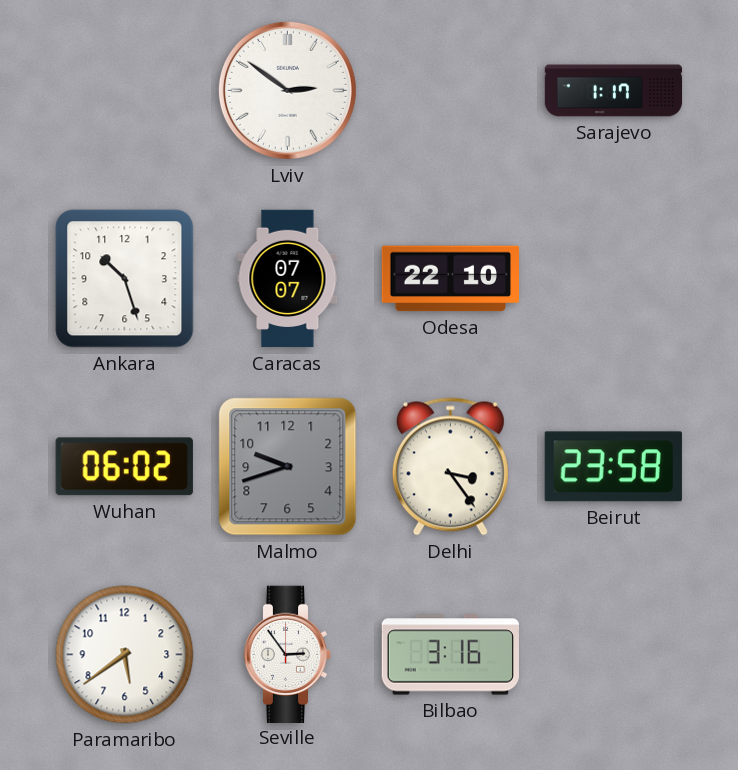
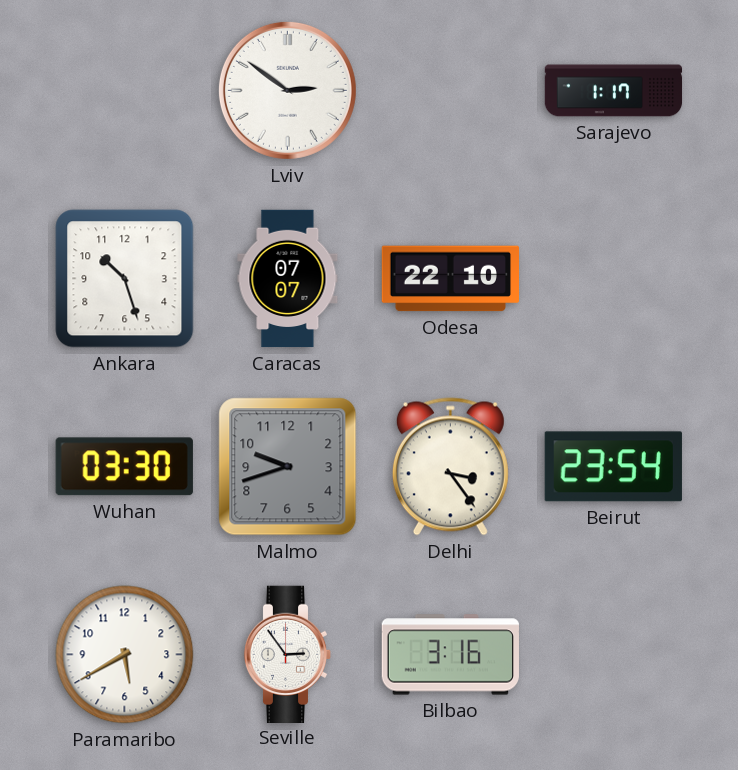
Wuhan: 06:02 -> 03:30
Beirut: 23:58 -> 23:54
Paramaribo: 5:39 -> 5:40
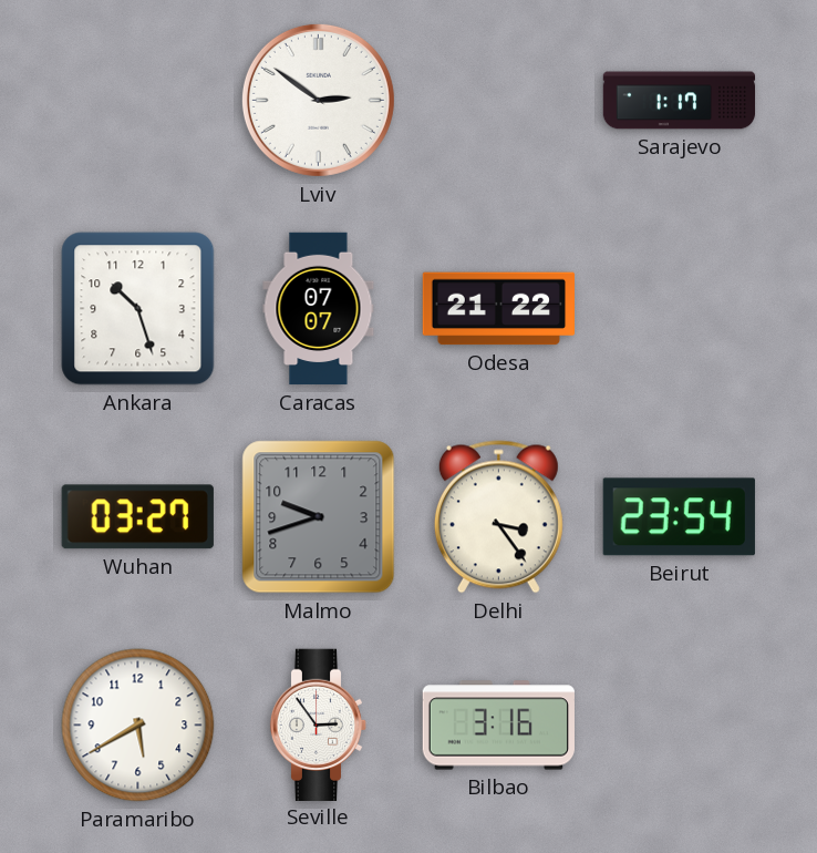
Odesa: 22:10 -> 21:22
Wuhan: 03:30 -> 03:27
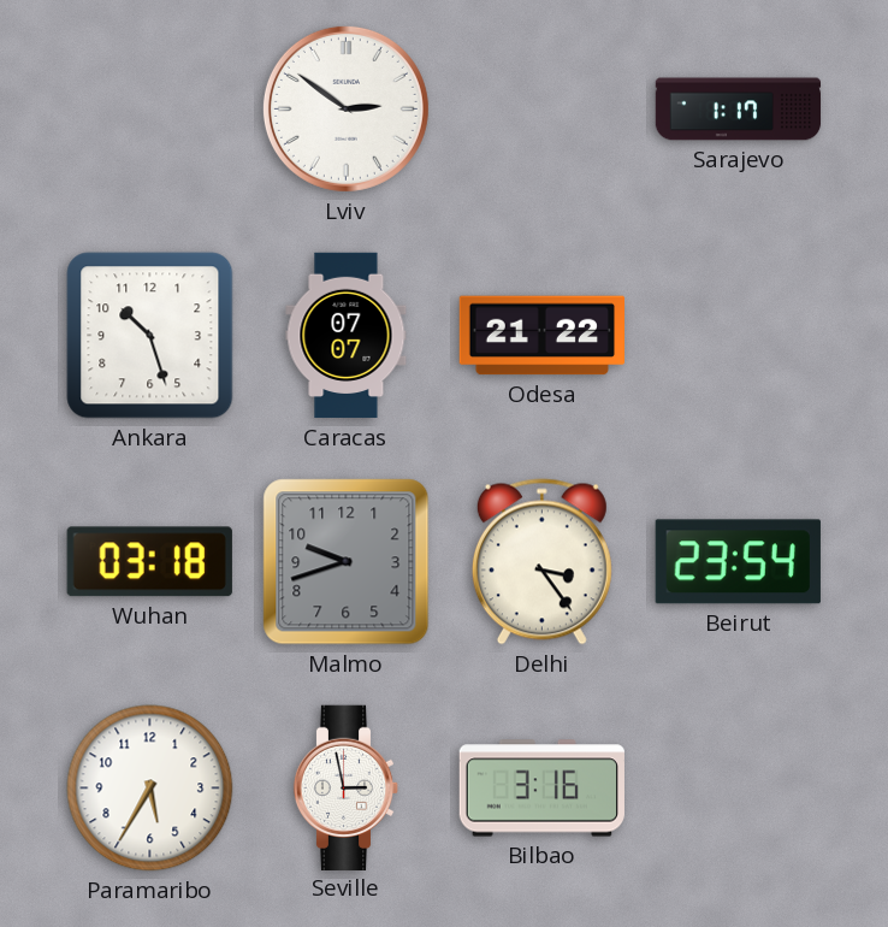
Wuhan: 03:27 -> 03:18
Paramaribo: 5:40 -> 5:35
Seville: 2:54 -> 2:58
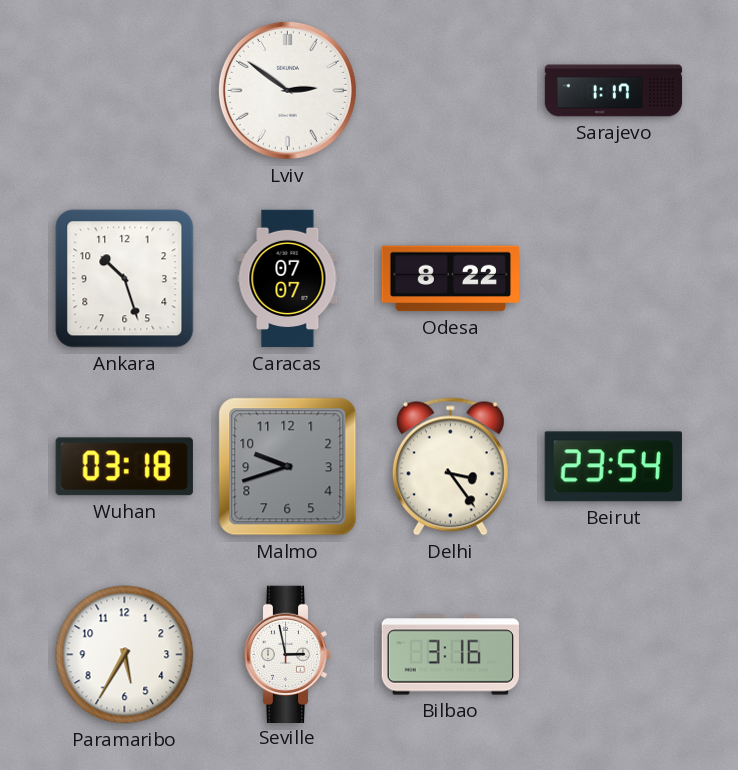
Odesa: 21:22 -> 8:22
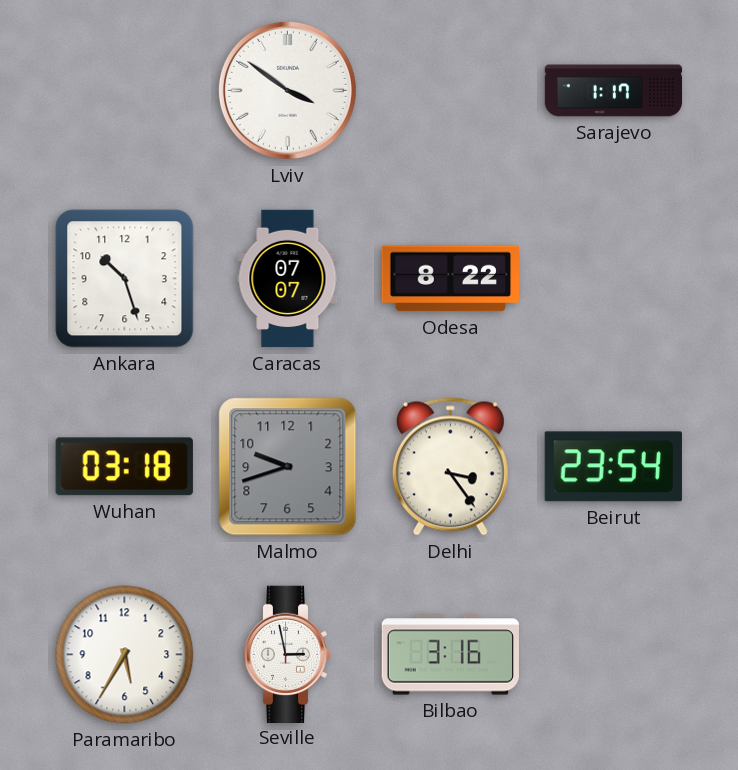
Lviv: 2:51 -> 3:51
